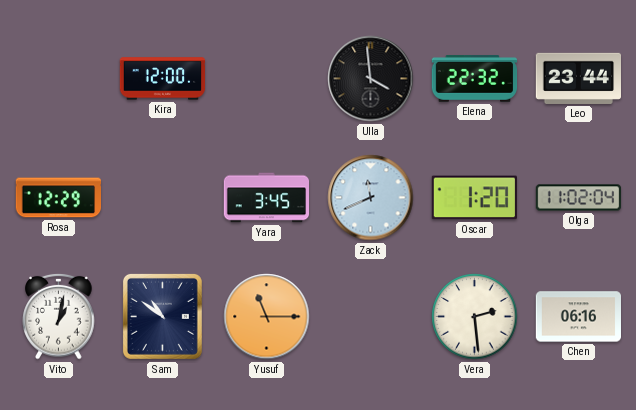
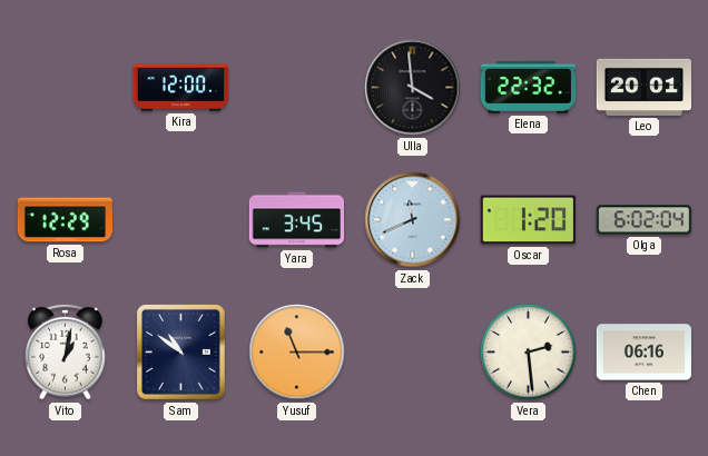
Leo: 23:44 -> 20:01
Olga: 11:02 -> 6:02
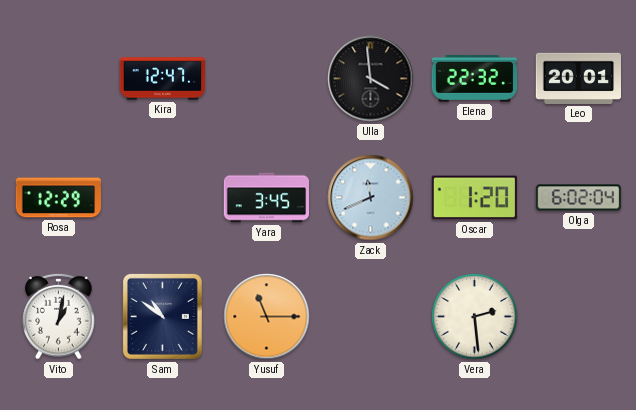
Kira: 12:00 -> 12:47
Chen: 06:16 -> none
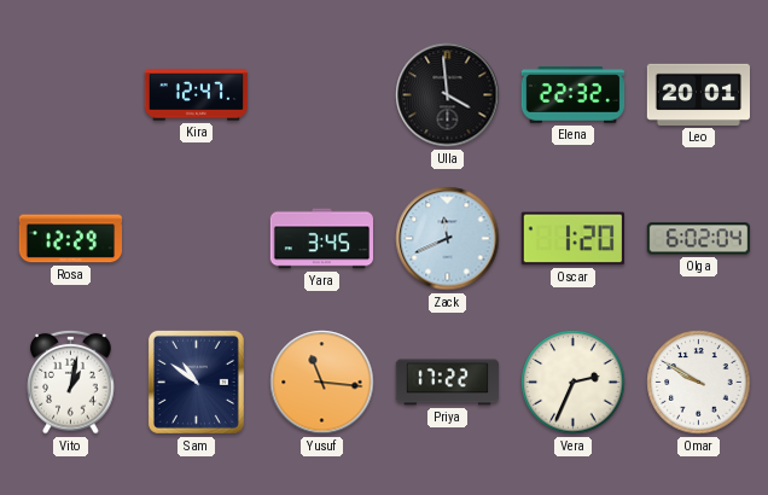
Yusuf: 11:15 -> 11:16
Priya: none -> 17:22
Vera: 2:29 -> 2:34
Omar: none -> 9:50
